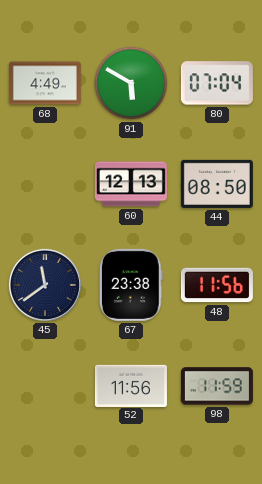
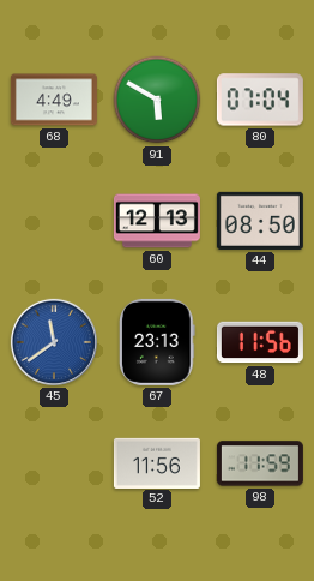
45 dial: navy -> blue
67: 23:38 -> 23:13
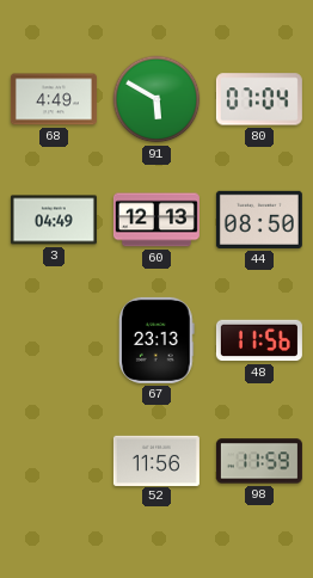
3: none -> 04:49
45: 11:39 -> none
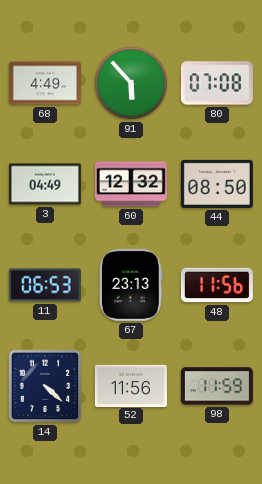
91: 5:50 -> 5:53
80: 07:04 -> 07:08
60: 12:13 -> 12:32
11: none -> 06:53
14: none -> 4:22
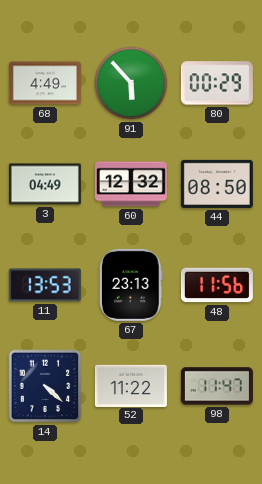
80: 07:08 -> 00:29
11: 06:53 -> 13:53
52: 11:56 -> 11:22
98: 11:59 -> 11:47
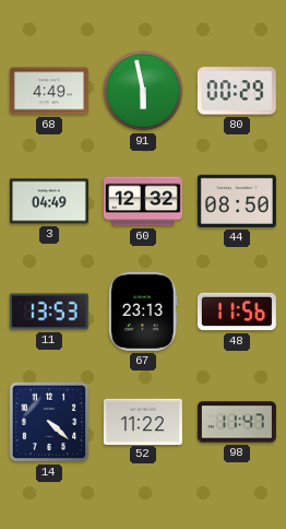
91: 5:53 -> 5:58
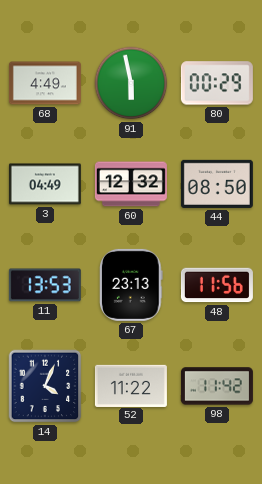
14: 4:22 -> 4:04
98: 11:47 -> 11:42
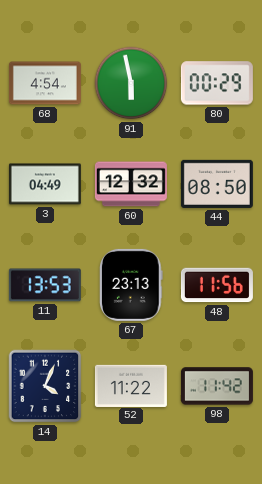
68: 4:49 -> 4:54
